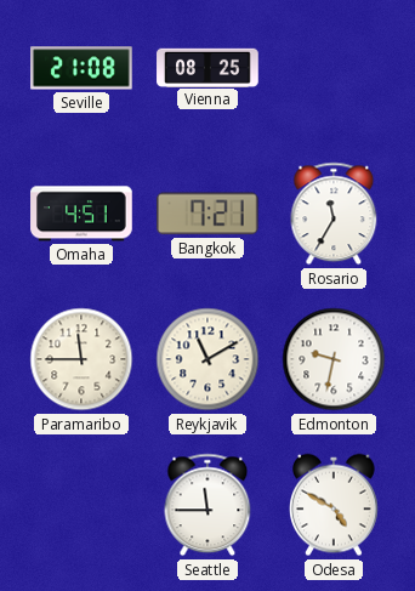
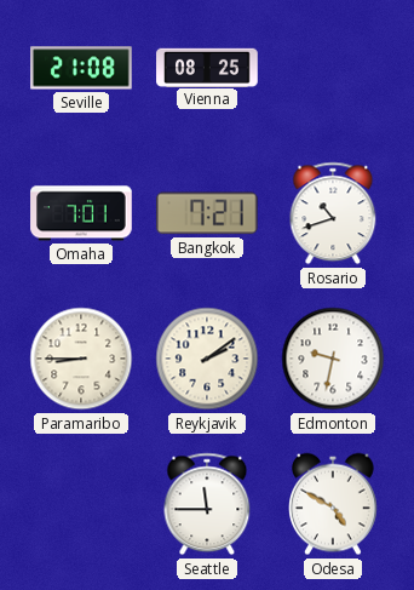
Omaha: 4:51 -> 7:01
Rosario: 11:35 -> 10:42
Paramaribo: 11:45 -> 8:45
Reykjavik: 11:10 -> 2:09
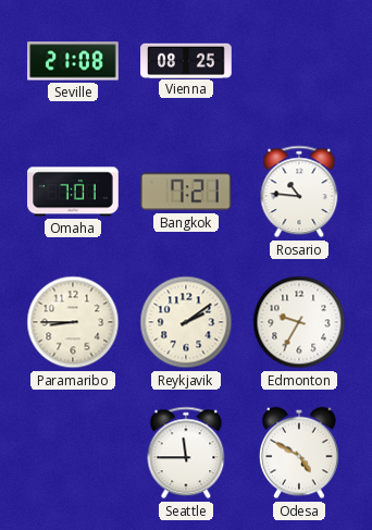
Rosario: 10:42 -> 10:46
Edmonton: 9:32 -> 9:35
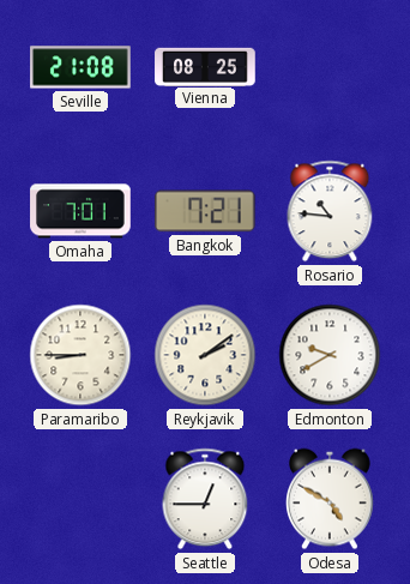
Edmonton: 9:35 -> 9:40
Seattle: 11:45 -> 12:45
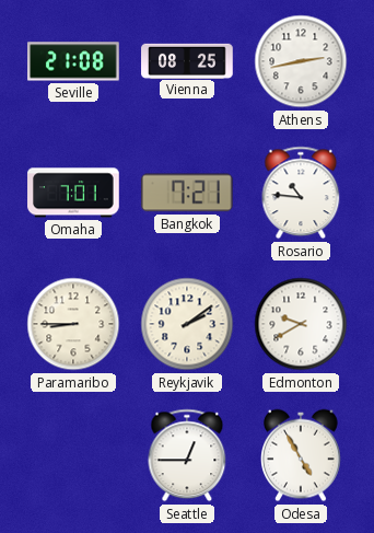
Athens: none -> 2:43
Odesa: 4:50 -> 4:55
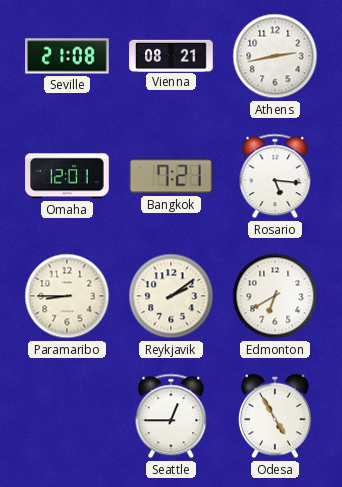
Vienna: 08:25 -> 08:21
Omaha: 7:01 -> 12:01
Rosario: 10:46 -> 5:16
Edmonton: 9:40 -> 6:40
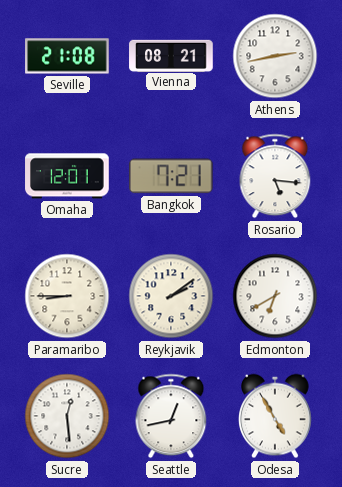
Sucre: none -> 12:29
Seattle: 12:45 -> 12:43
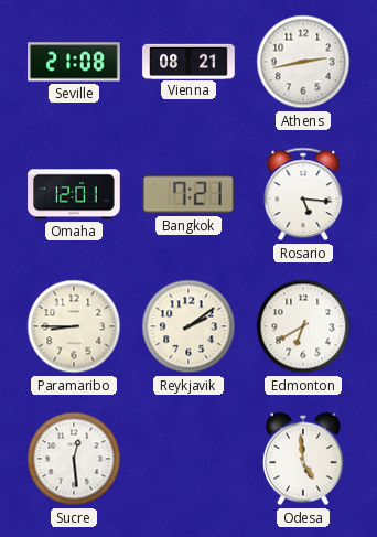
Seattle: 12:43 -> none
Odesa: 4:55 -> 4:59
